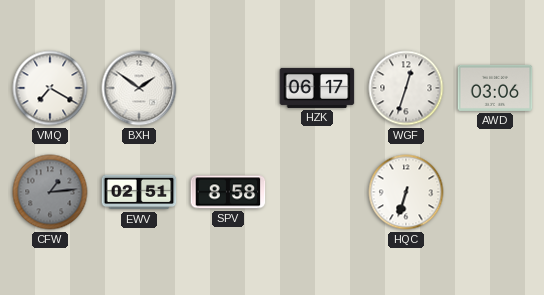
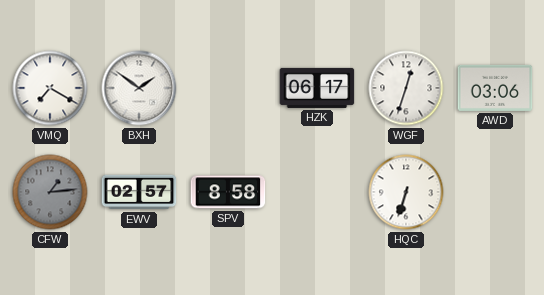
EWV: 02:51 -> 02:57
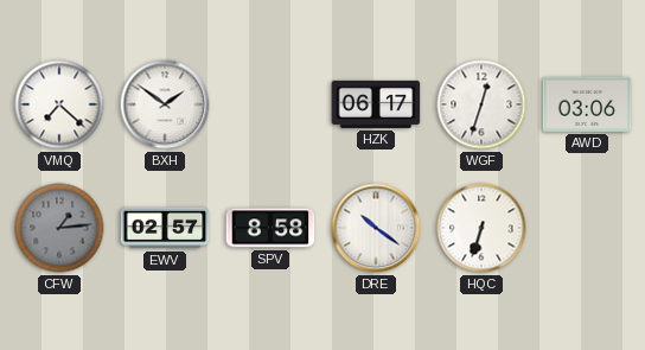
VMQ: 7:20 -> 7:22
DRE: none -> 10:21
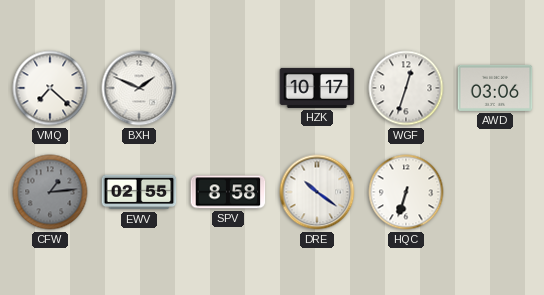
BXH: 1:51 -> 1:49
HZK: 06:17 -> 10:17
EWV: 02:57 -> 02:55
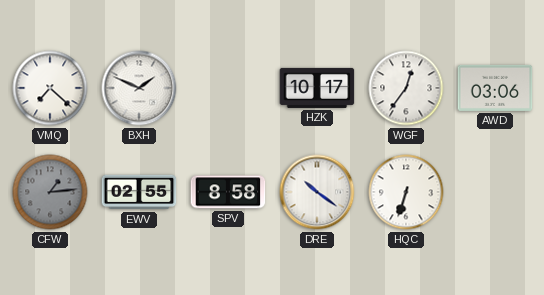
WGF: 12:33 -> 12:36
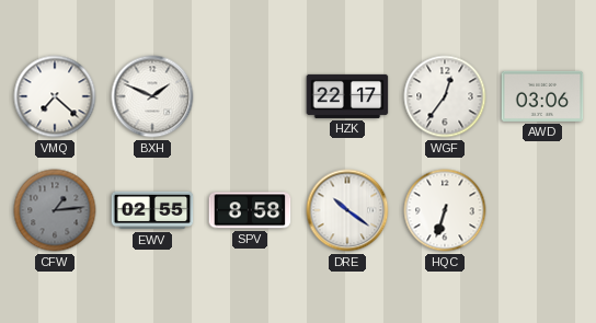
HZK: 10:17 -> 22:17
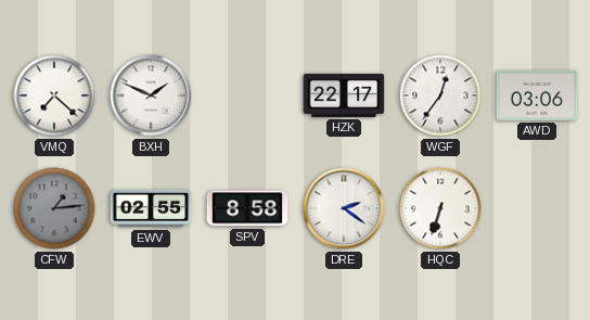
DRE: 10:21 -> 2:21
